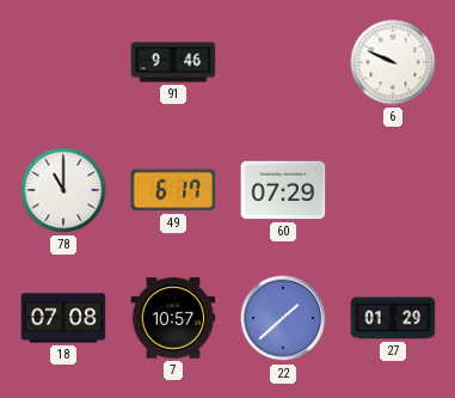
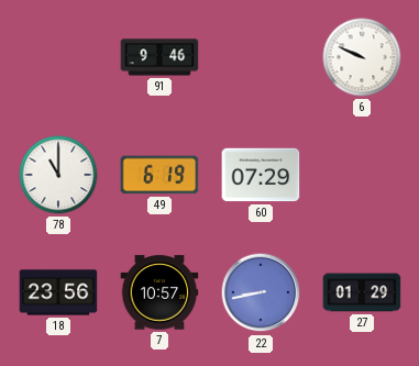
49: 6:17 -> 6:19
18: 07:08 -> 23:56
22: 1:38 -> 8:43
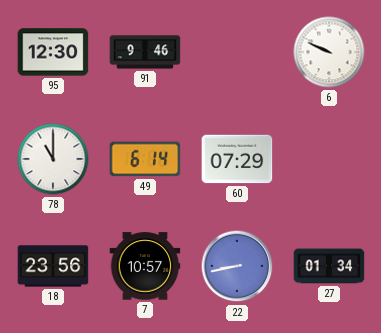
95: none -> 12:30
49: 6:19 -> 6:14
27: 01:29 -> 01:34
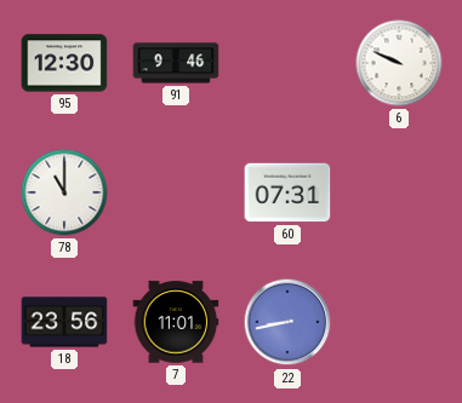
49: 6:14 -> none
60: 07:29 -> 07:31
7: 10:57 -> 11:01
27: 01:34 -> none
